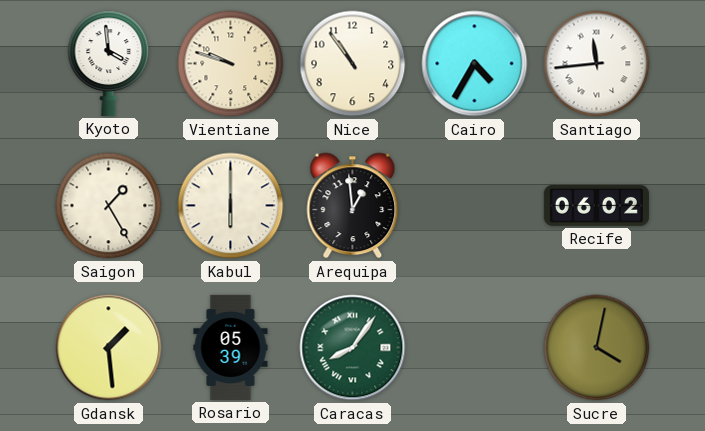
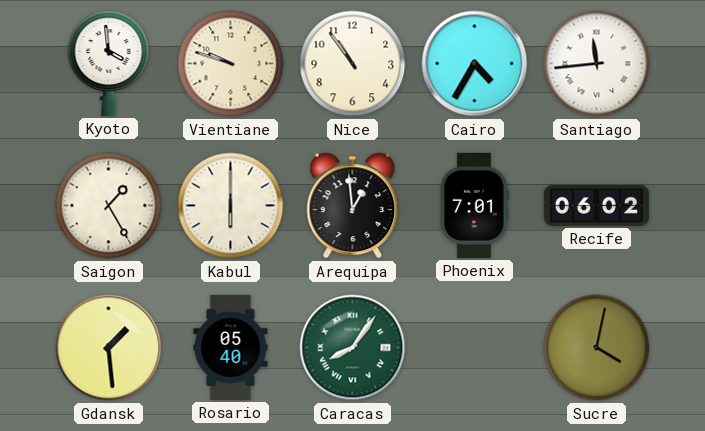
Phoenix: none -> 7:01
Rosario: 05:39 -> 05:40
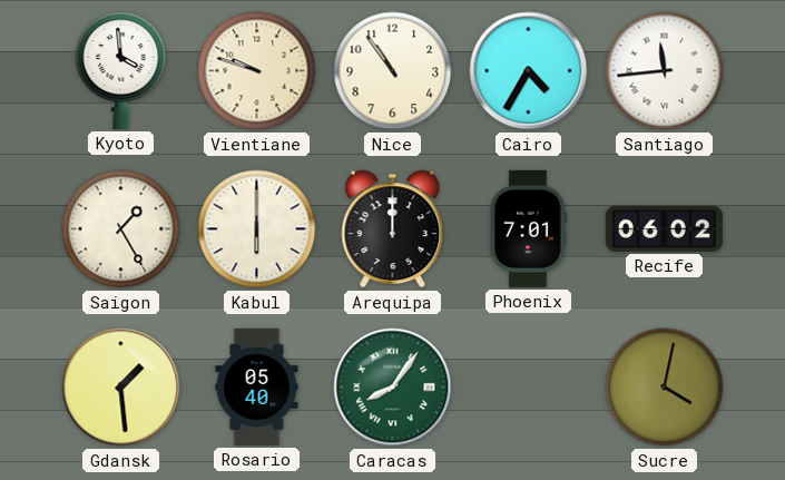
Arequipa: 12:59 -> 12:00
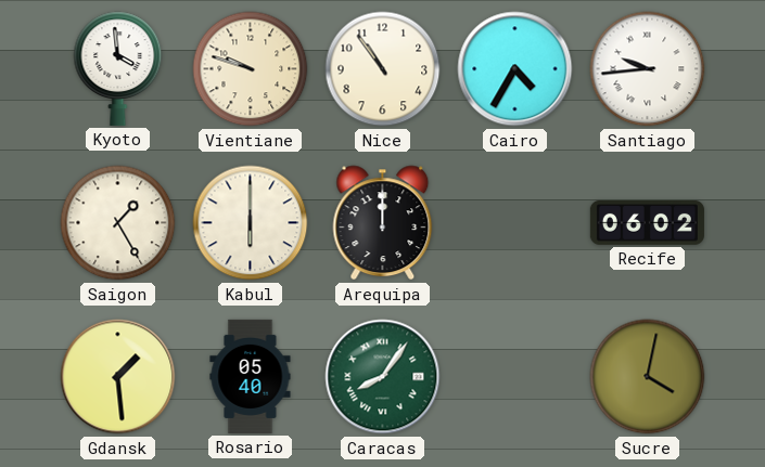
Santiago: 11:44 -> 9:44
Phoenix: 7:01 -> none
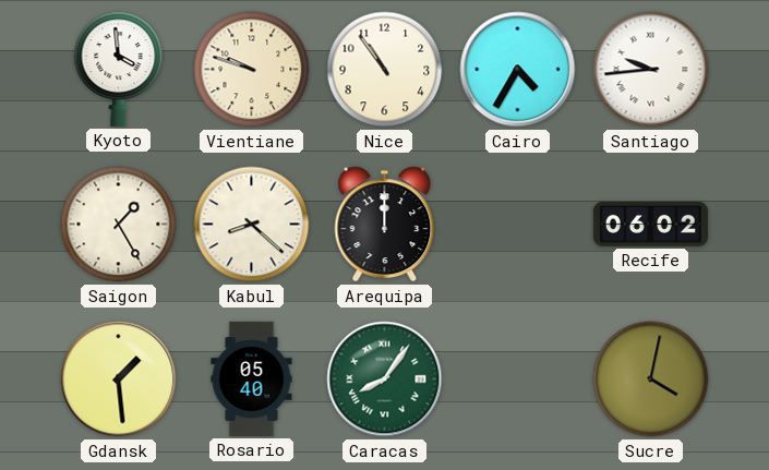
Kabul: 6:00 -> 8:22
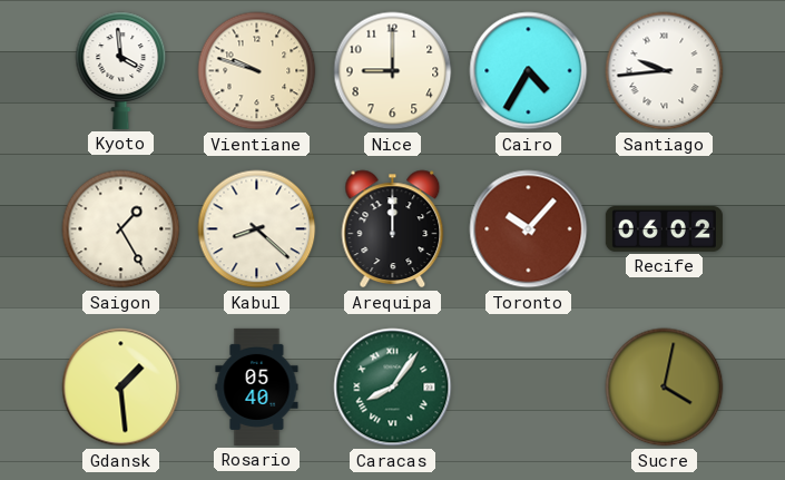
Nice: 10:54 -> 9:00
Toronto: none -> 10:07
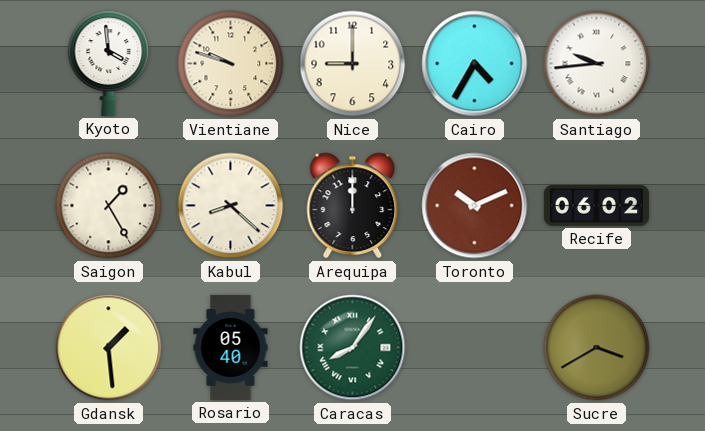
Toronto: 10:07 -> 10:11
Sucre: 4:02 -> 3:40
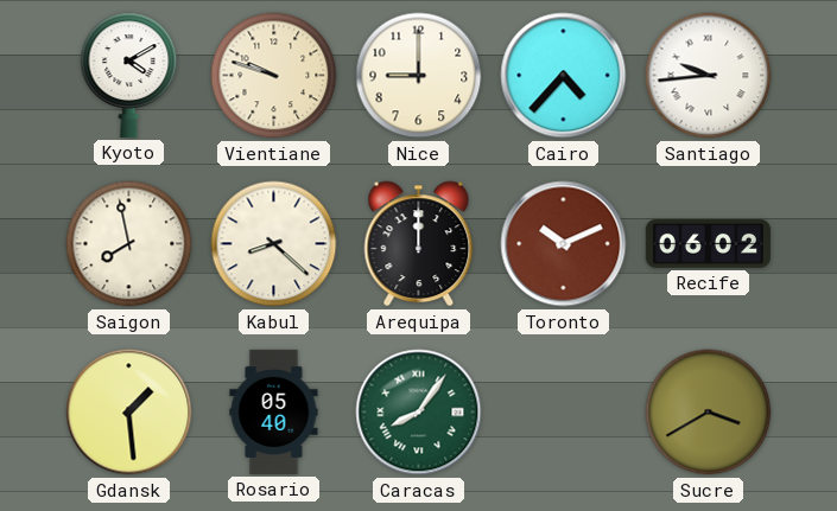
Kyoto: 3:59 -> 4:10
Cairo: 4:35 -> 4:37
Saigon: 1:25 -> 7:58
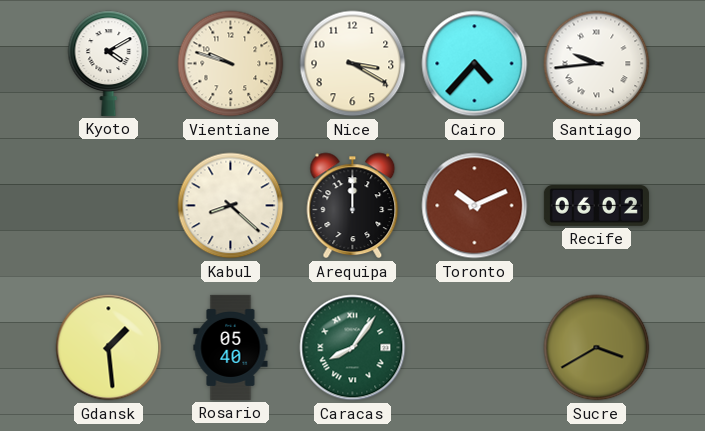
Nice: 9:00 -> 3:20
Saigon: 7:58 -> none
